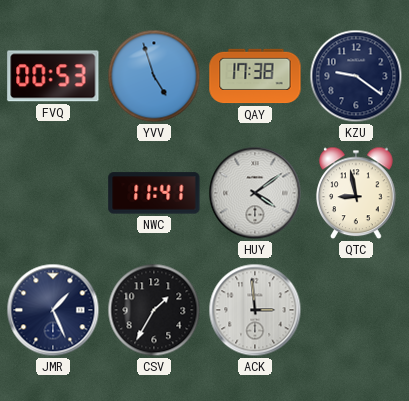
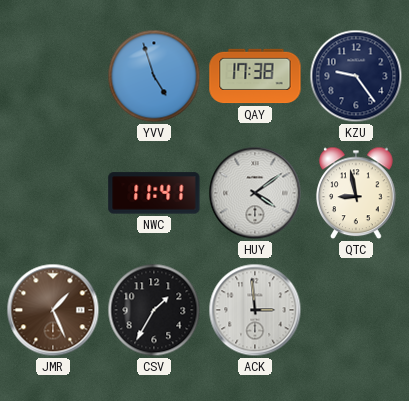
FVQ: 00:53 -> none
KZU: 9:21 -> 9:24
JMR dial: navy -> brown
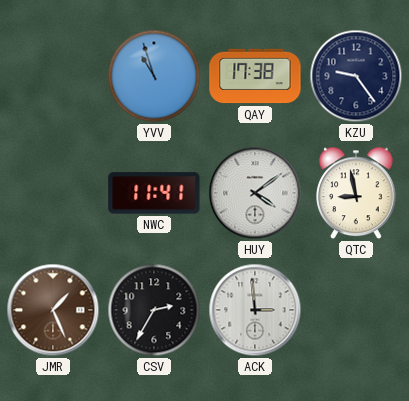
YVV: 4:57 -> 10:57
CSV: 1:35 -> 2:35
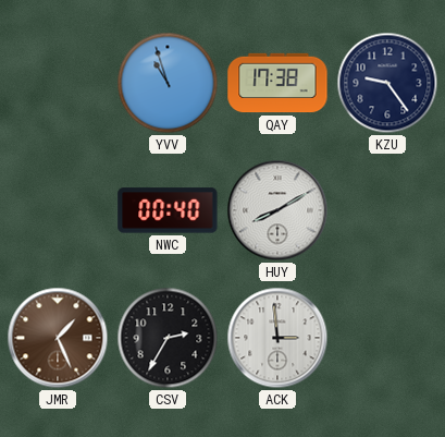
NWC: 11:41 -> 00:40
HUY: 4:09 -> 8:10
QTC: 8:58 -> none
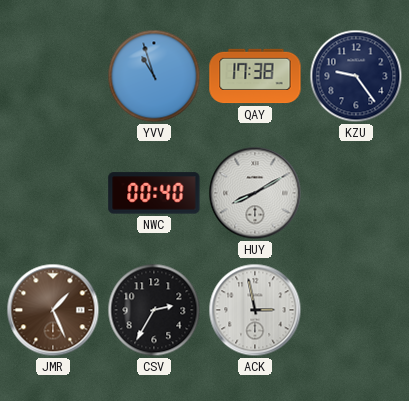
ACK: 2:59 -> 2:58
